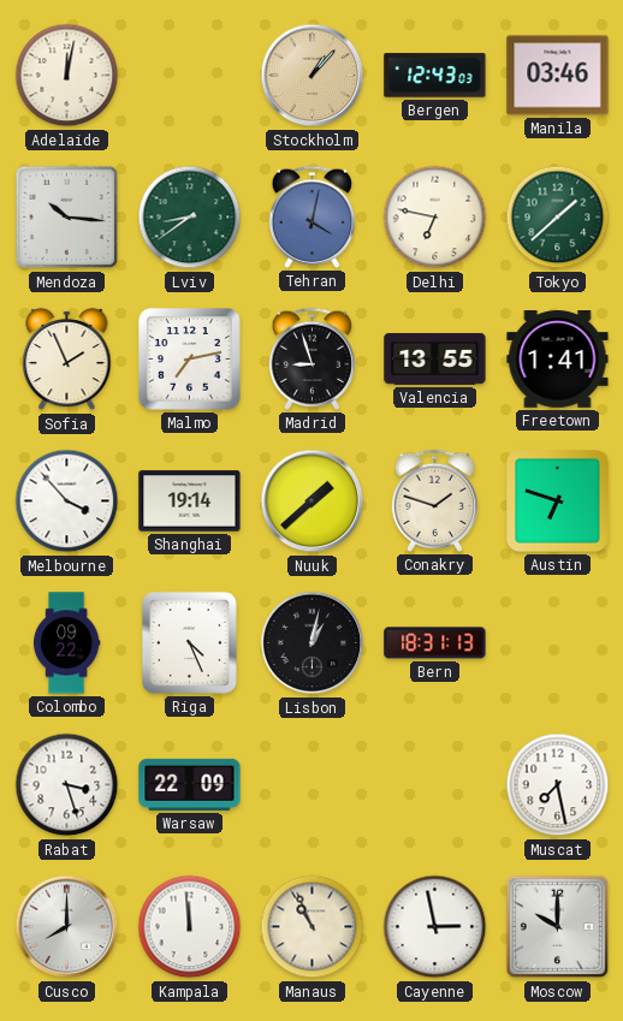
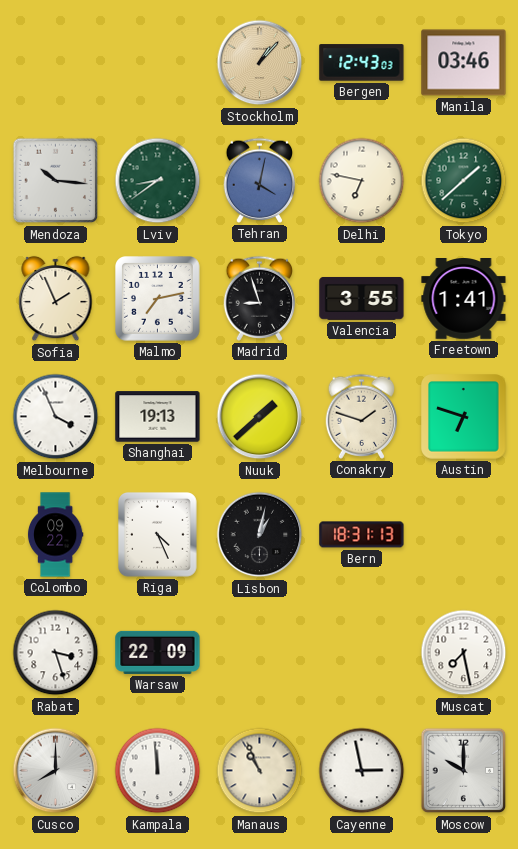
Adelaide: 12:02 -> none
Valencia: 13:55 -> 3:55
Melbourne: 3:53 -> 3:56
Shanghai: 19:14 -> 19:13
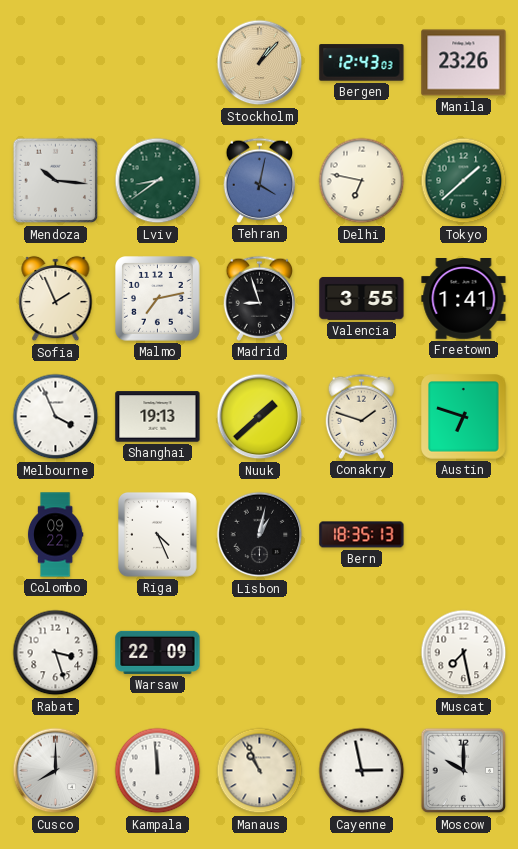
Manila: 03:46 -> 23:26
Bern: 18:31 -> 18:35
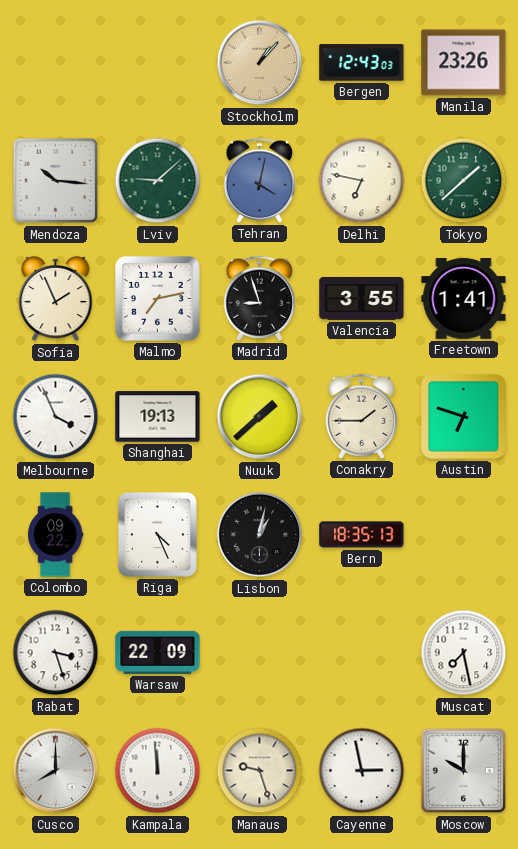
Lviv: 8:39 -> 9:08
Conakry: 1:48 -> 1:45
Manaus: 10:56 -> 9:27
